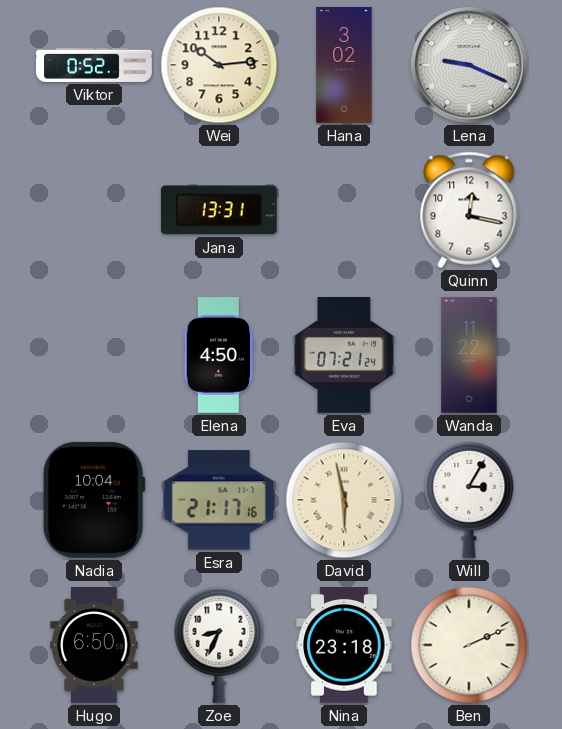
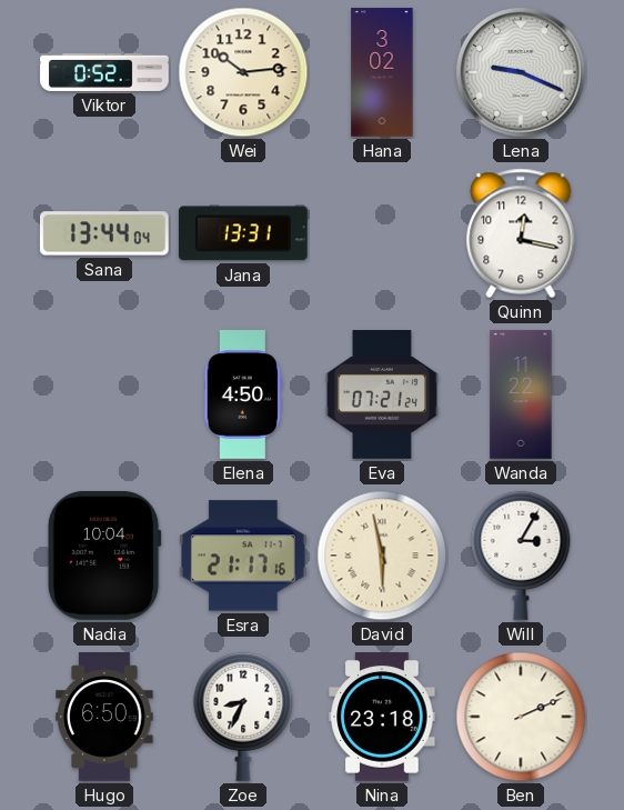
Sana: none -> 13:44
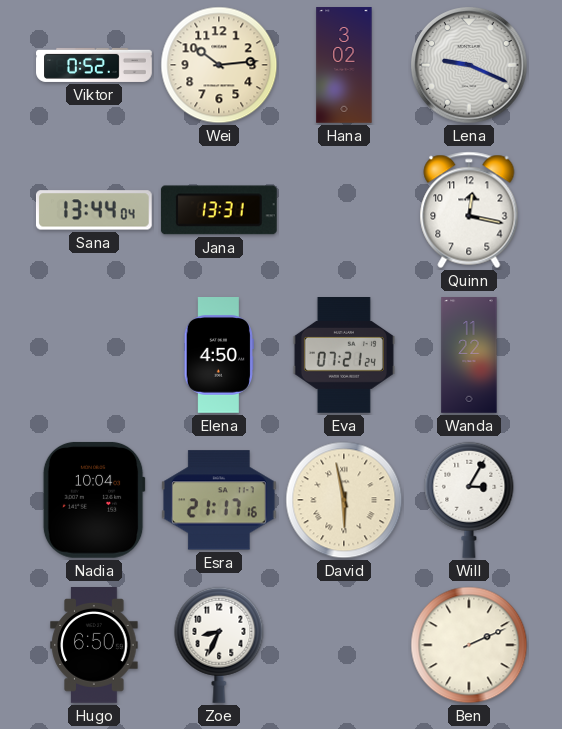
Nina: 23:18 -> none
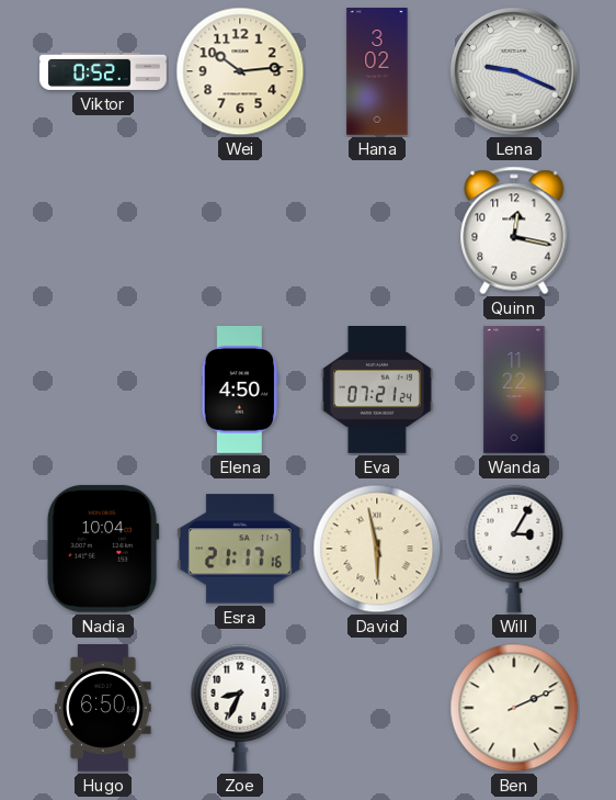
Sana: 13:44 -> none
Jana: 13:31 -> none
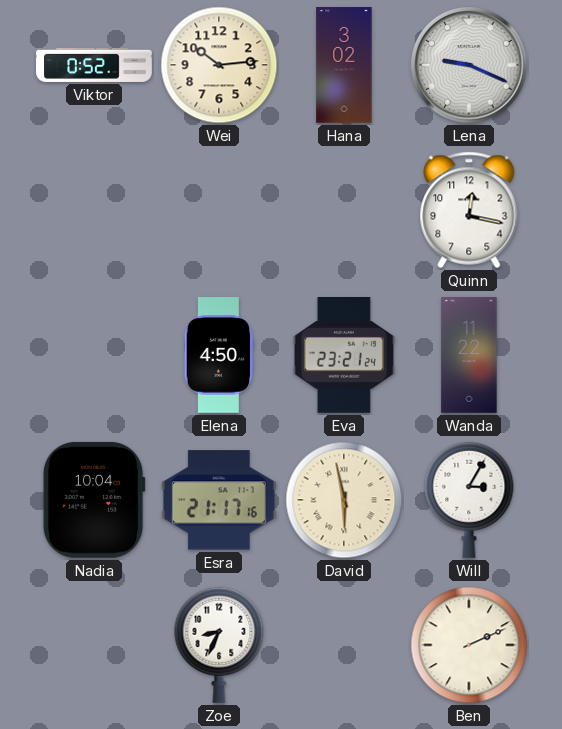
Eva: 07:21 -> 23:21
Hugo: 6:50 -> none
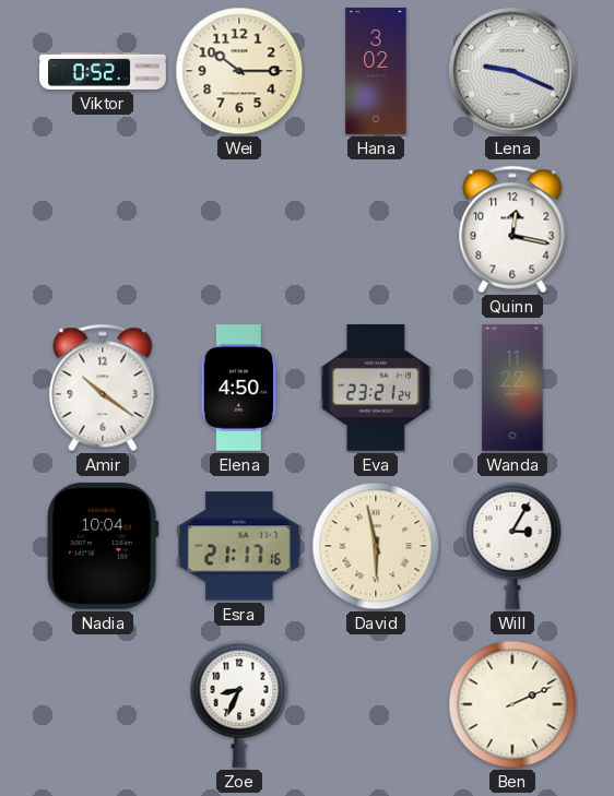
Wei: 10:14 -> 10:15
Amir: none -> 10:21
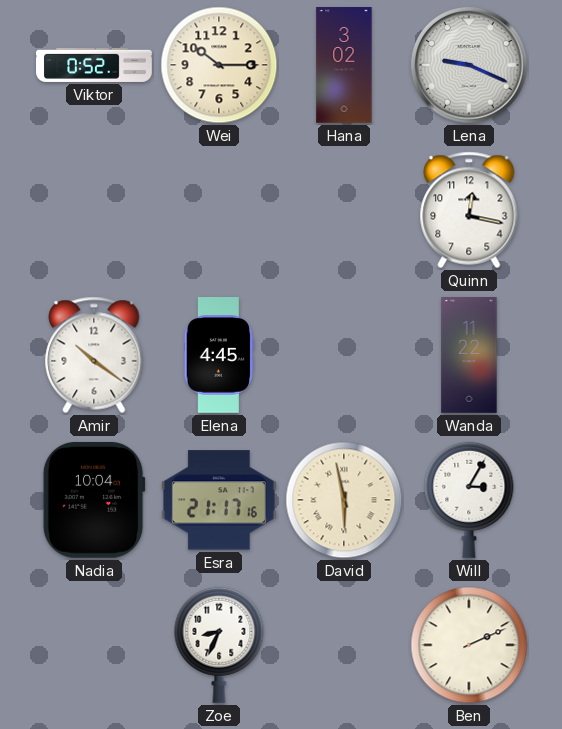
Elena: 4:50 -> 4:45
Eva: 23:21 -> none
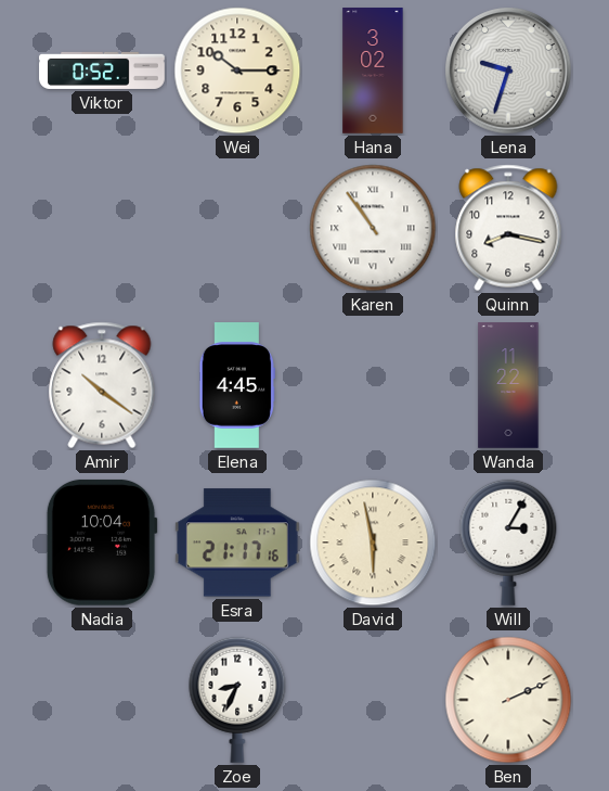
Lena: 9:19 -> 9:33
Karen: none -> 10:54
Quinn: 12:17 -> 8:17
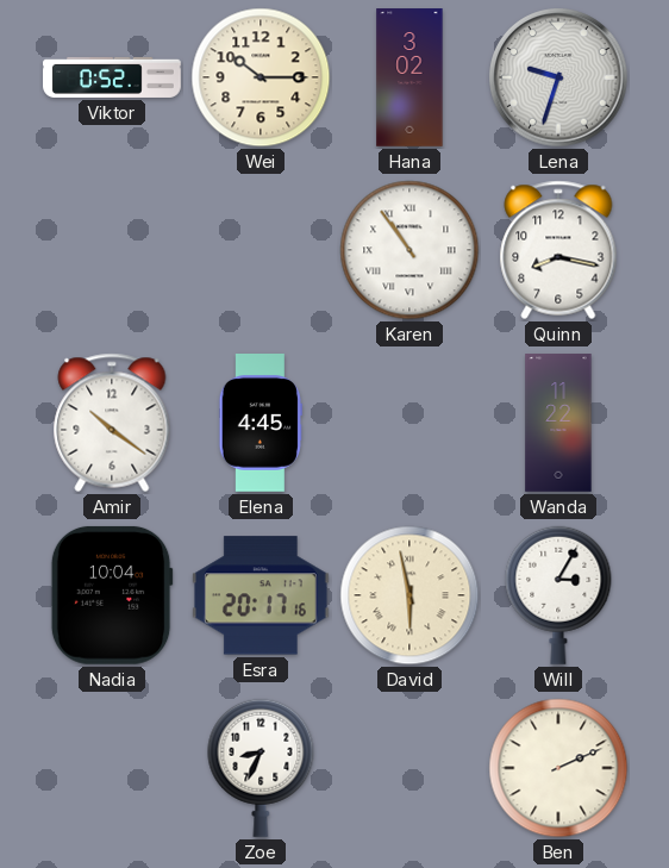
Esra: 21:17 -> 20:17
